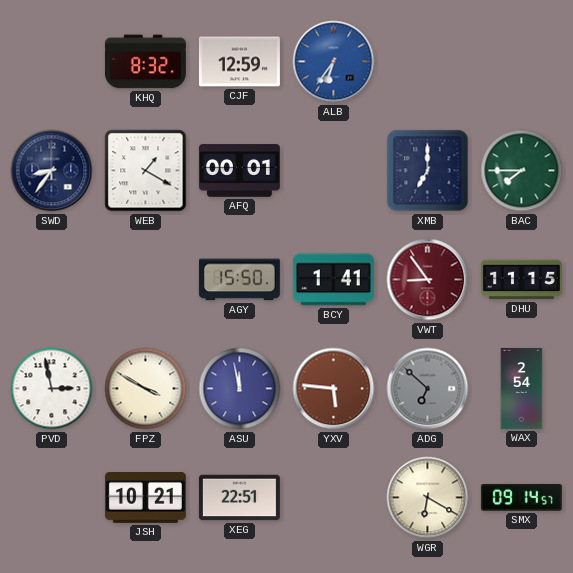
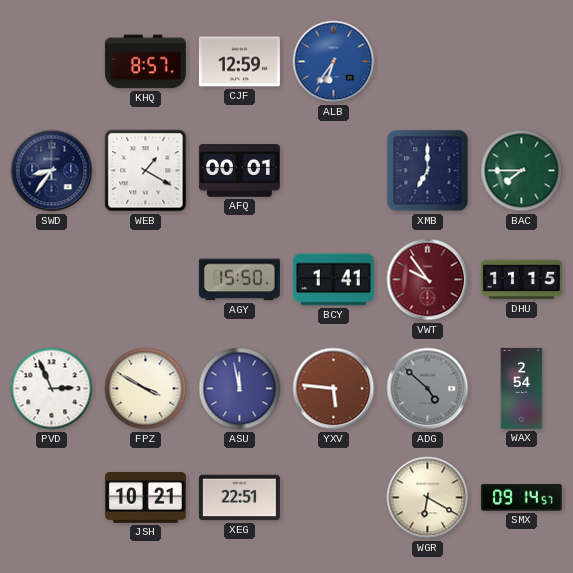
KHQ: 8:32 -> 8:57
VWT: 8:54 -> 9:54
PVD: 2:58 -> 2:56
ADG: 6:52 -> 4:52
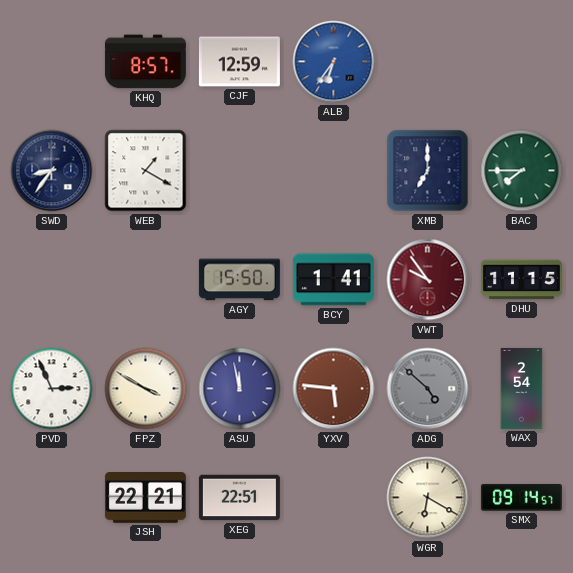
AFQ: 00:01 -> none
JSH: 10:21 -> 22:21
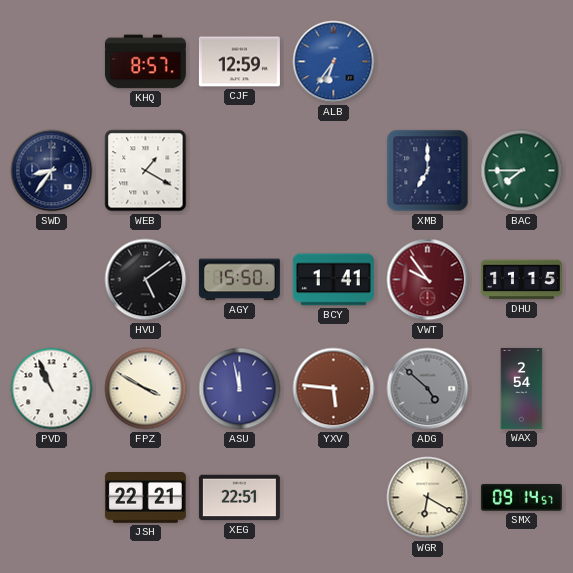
HVU: none -> 5:09
PVD: 2:56 -> 10:56
